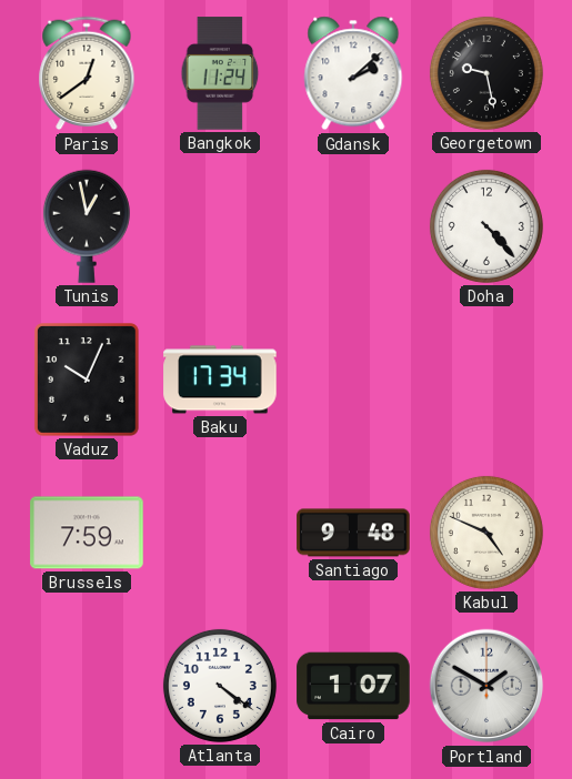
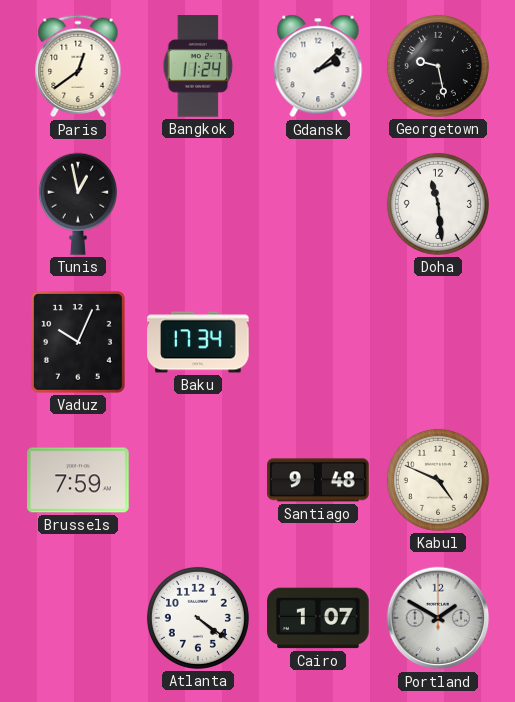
Doha: 4:23 -> 11:29
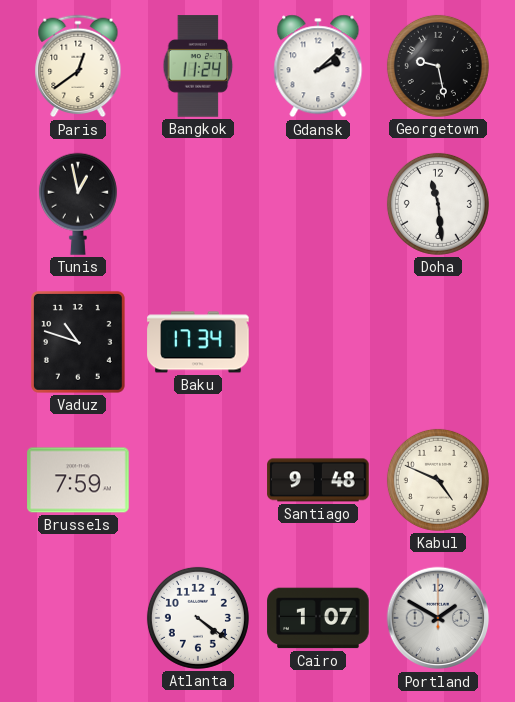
Vaduz: 10:04 -> 10:48
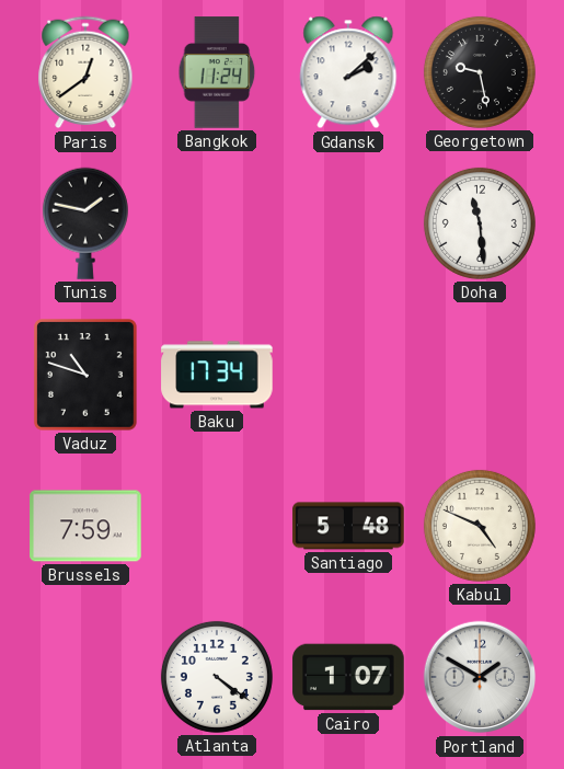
Tunis: 12:58 -> 1:47
Santiago: 9:48 -> 5:48
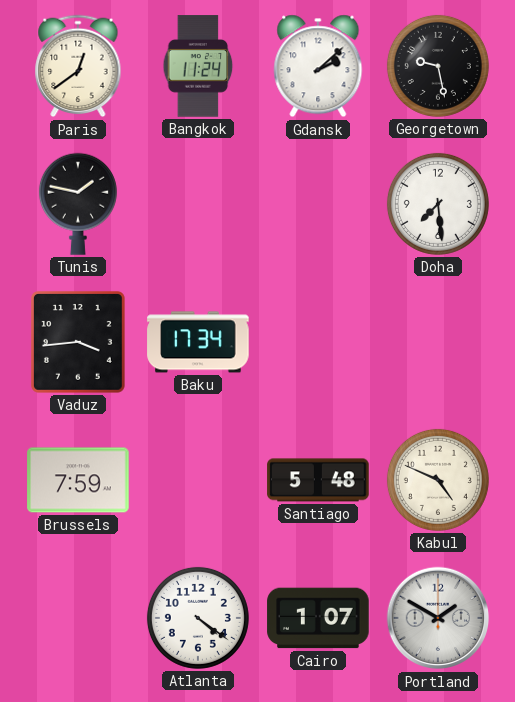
Doha: 11:29 -> 7:29
Vaduz: 10:48 -> 3:44
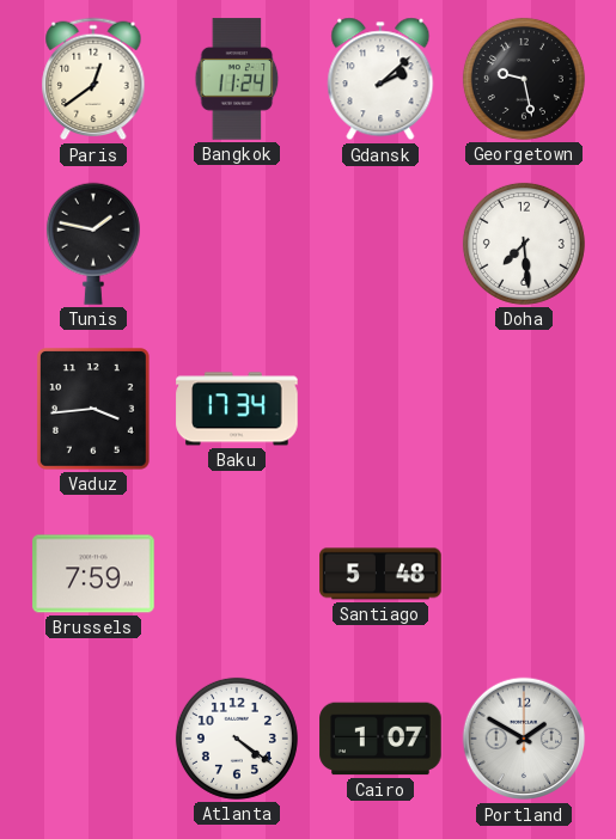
Kabul: 4:49 -> none
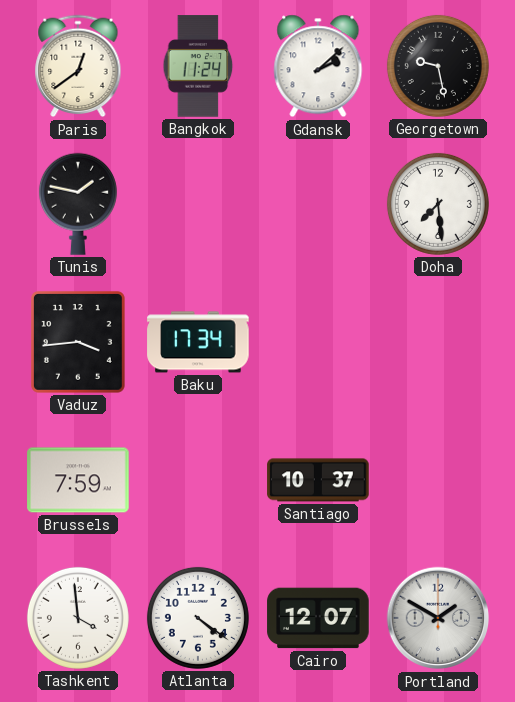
Santiago: 5:48 -> 10:37
Tashkent: none -> 3:59
Cairo: 1:07 -> 12:07
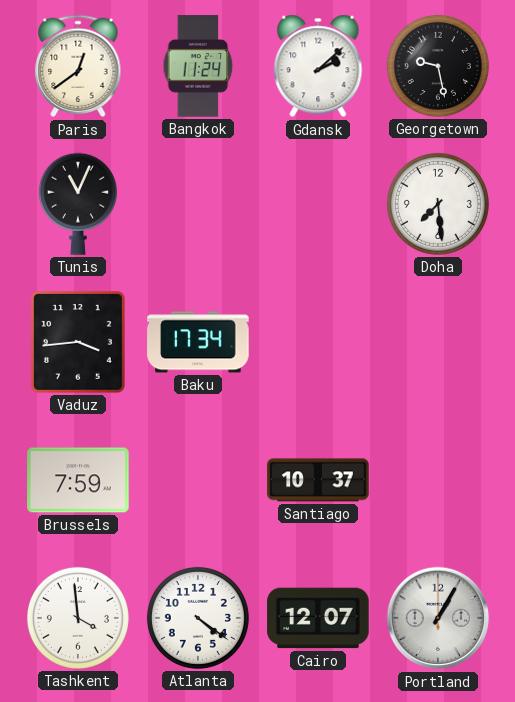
Tunis: 1:47 -> 11:04
Portland: 1:50 -> 1:05
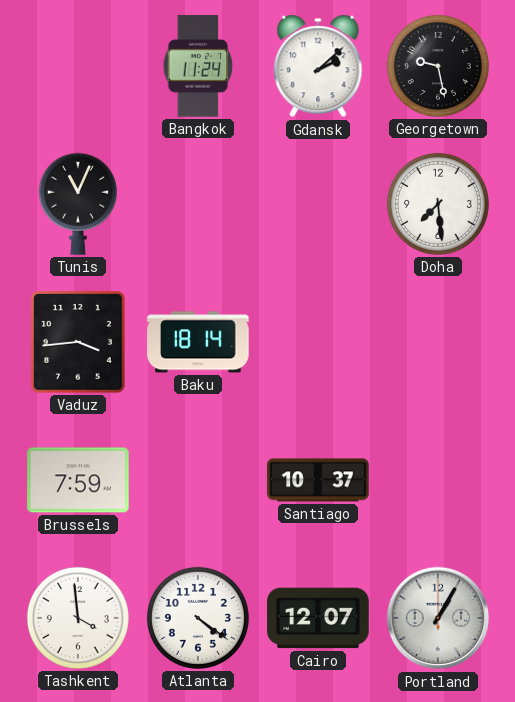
Paris: 12:39 -> none
Baku: 17:34 -> 18:14
